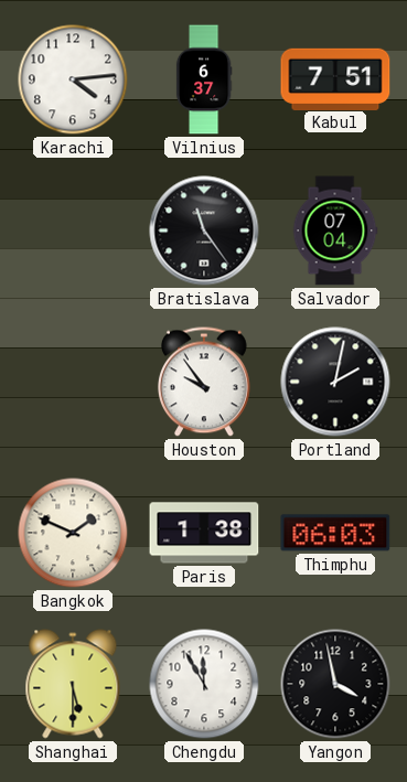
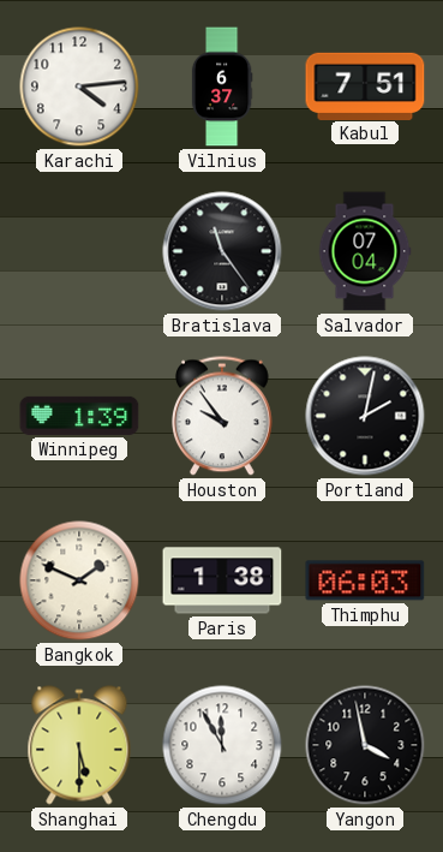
Winnipeg: none -> 1:39
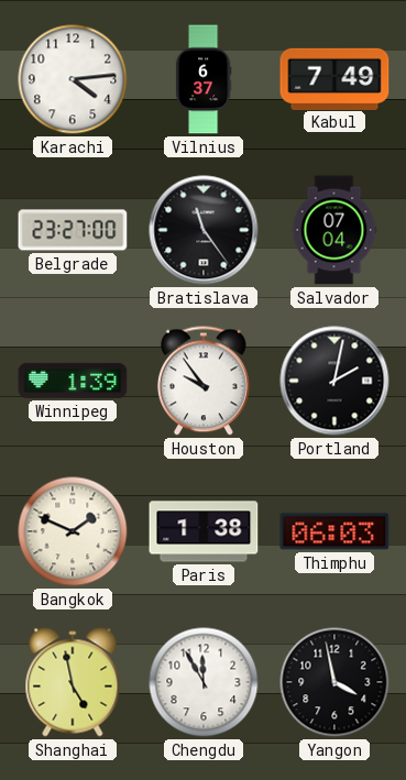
Kabul: 7:51 -> 7:49
Belgrade: none -> 23:27
Shanghai: 5:30 -> 4:58
